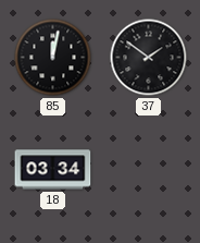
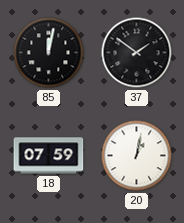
18: 03:34 -> 07:59
20: none -> 1:02
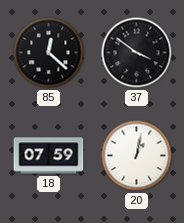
85: 12:02 -> 12:22
37: 1:51 -> 3:51
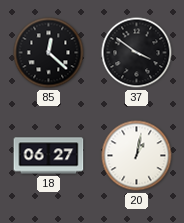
18: 07:59 -> 06:27
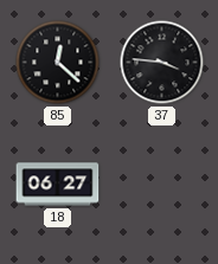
37: 3:51 -> 3:46
20: 1:02 -> none
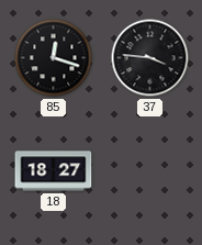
85: 12:22 -> 12:18
18: 06:27 -> 18:27
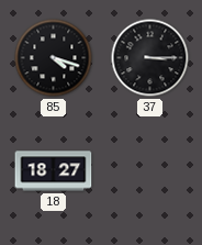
85: 12:18 -> 4:18
37: 3:46 -> 3:15
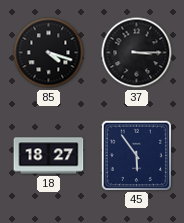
45: none -> 5:54
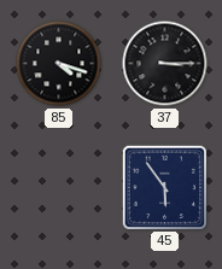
18: 18:27 -> none
